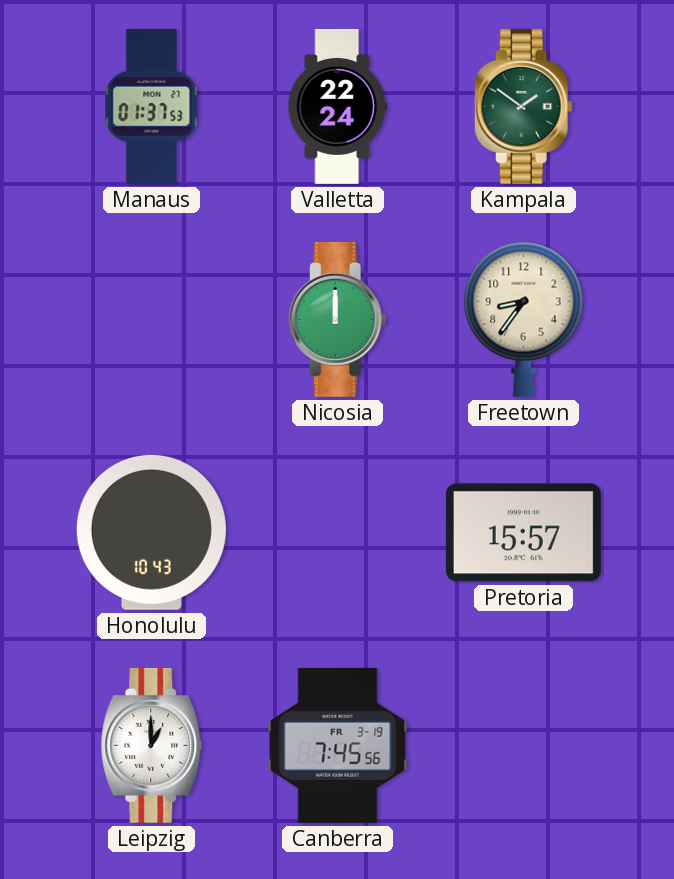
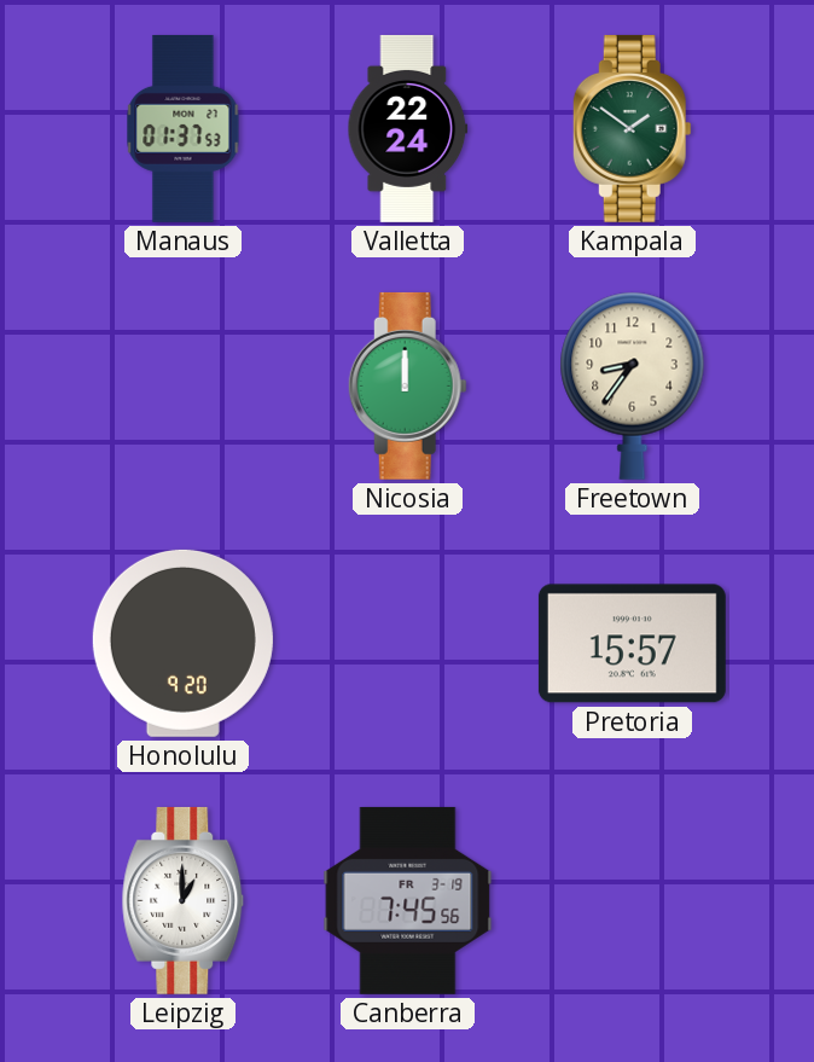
Honolulu: 10:43 -> 9:20
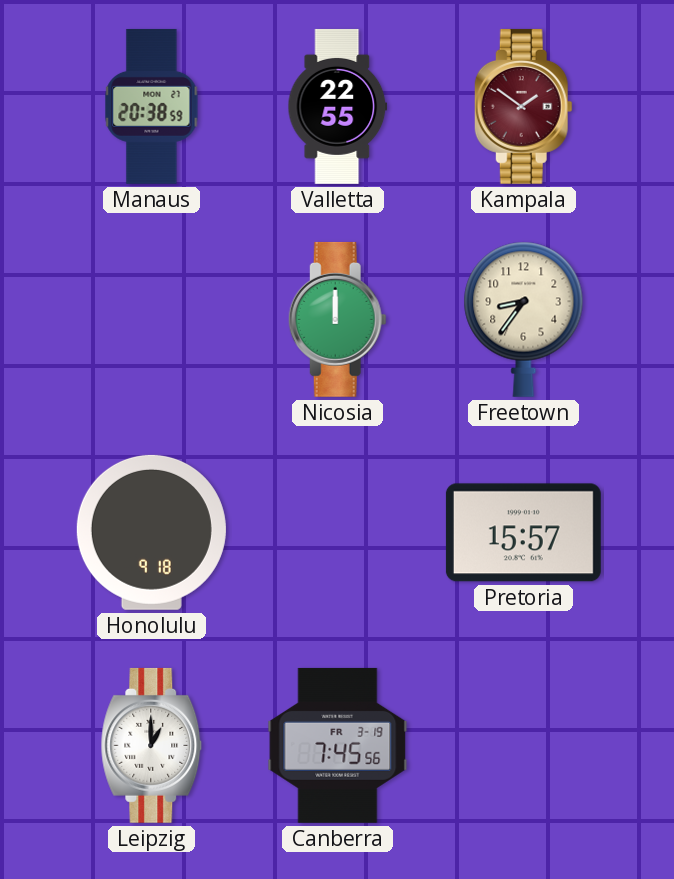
Manaus: 01:37 -> 20:38
Valletta: 22:24 -> 22:55
Kampala dial: green -> burgundy
Honolulu: 9:20 -> 9:18
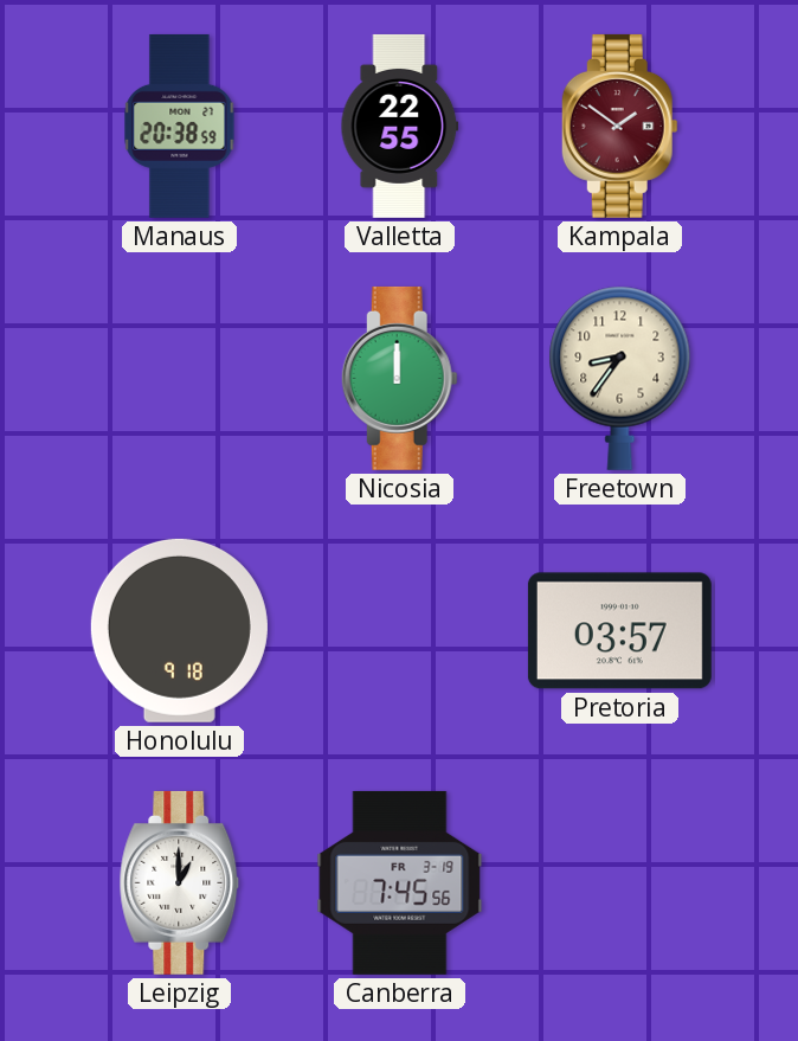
Pretoria: 15:57 -> 03:57
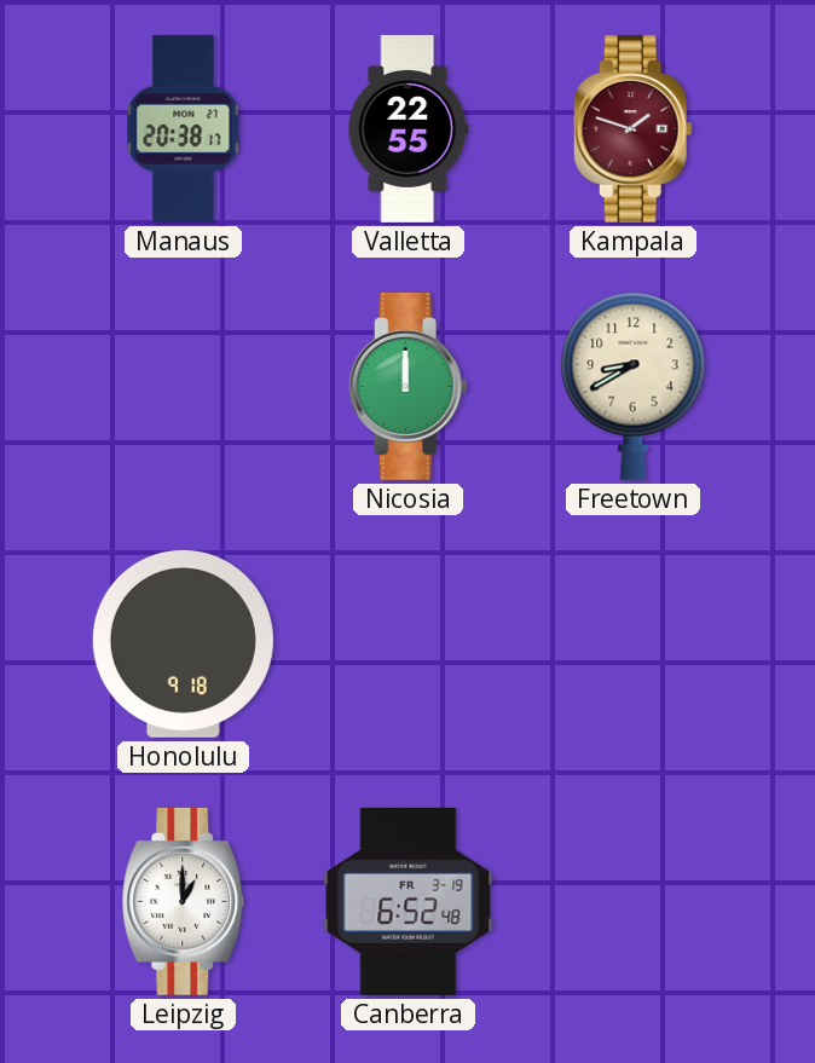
Manaus: 20:38:59 -> 20:38:17
Kampala: 1:51 -> 1:48
Freetown: 8:36 -> 8:40
Pretoria: 03:57 -> none
Canberra: 7:45 -> 6:52
